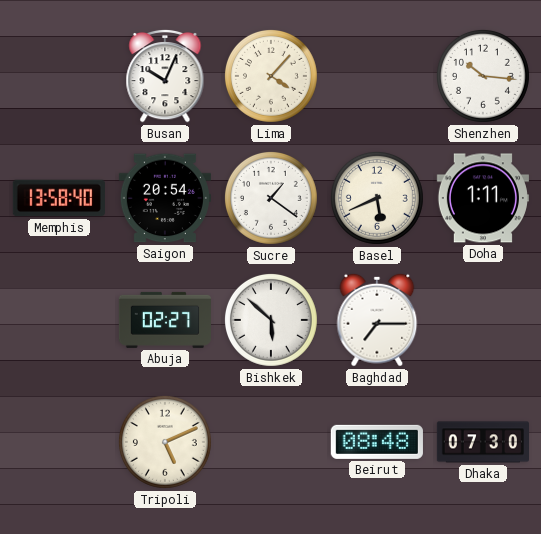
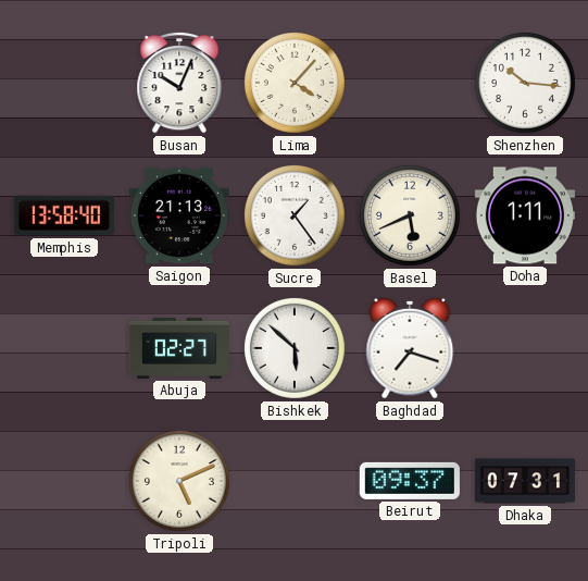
Saigon: 20:54 -> 21:13
Sucre: 1:21 -> 1:24
Baghdad: 7:15 -> 7:18
Beirut: 08:48 -> 09:37
Dhaka: 07:30 -> 07:31
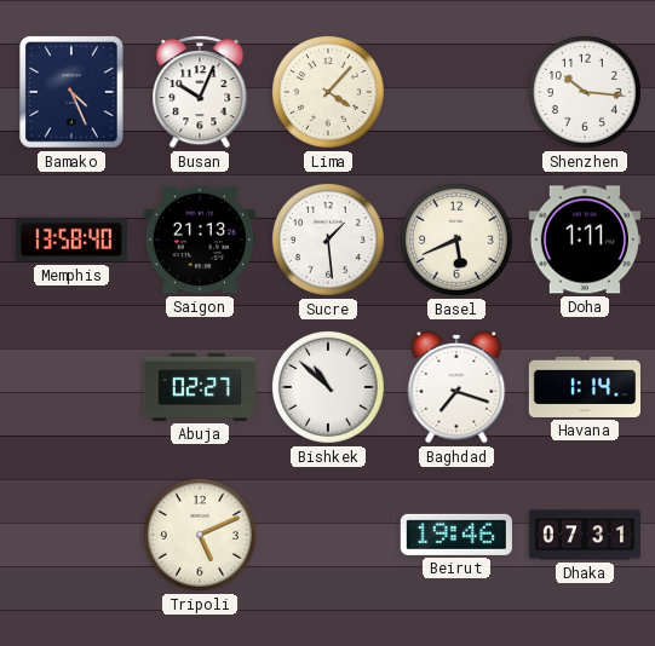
Bamako: none -> 4:26
Sucre: 1:24 -> 1:29
Bishkek: 5:52 -> 10:52
Havana: none -> 1:14
Beirut: 09:37 -> 19:46
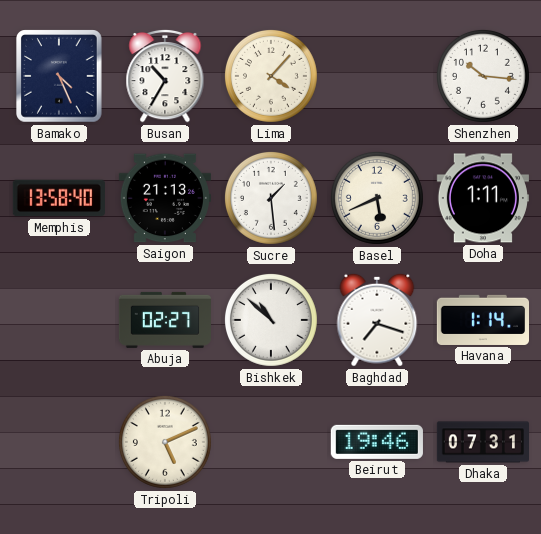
Busan: 10:04 -> 10:35
